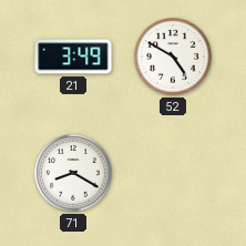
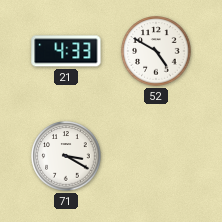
21: 3:49 -> 4:33
71: 8:20 -> 3:20
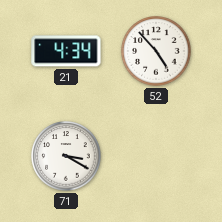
21: 4:33 -> 4:34
52: 4:50 -> 4:53
